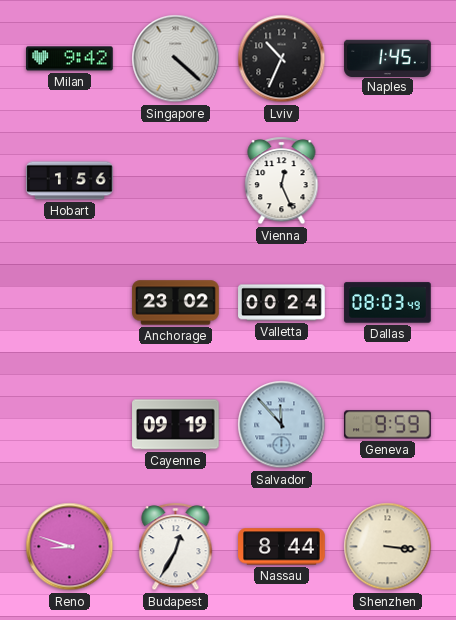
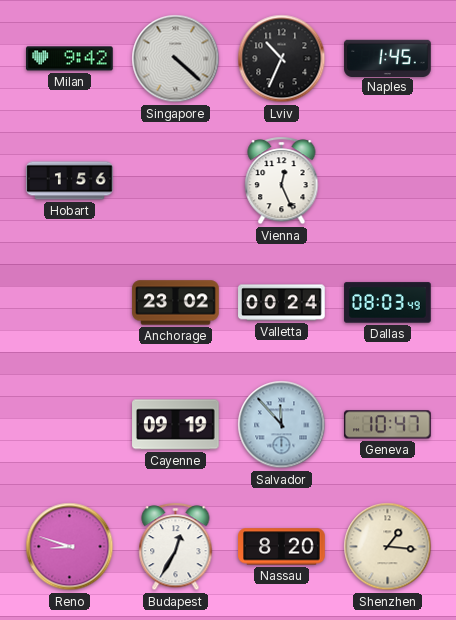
Geneva: 9:59 -> 10:47
Nassau: 8:44 -> 8:20
Shenzhen: 3:16 -> 1:16
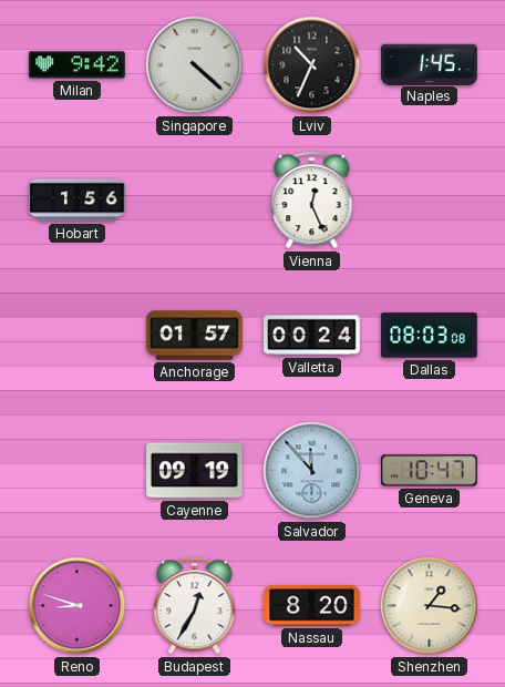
Anchorage: 23:02 -> 01:57
Dallas: 08:03:49 -> 08:03:08
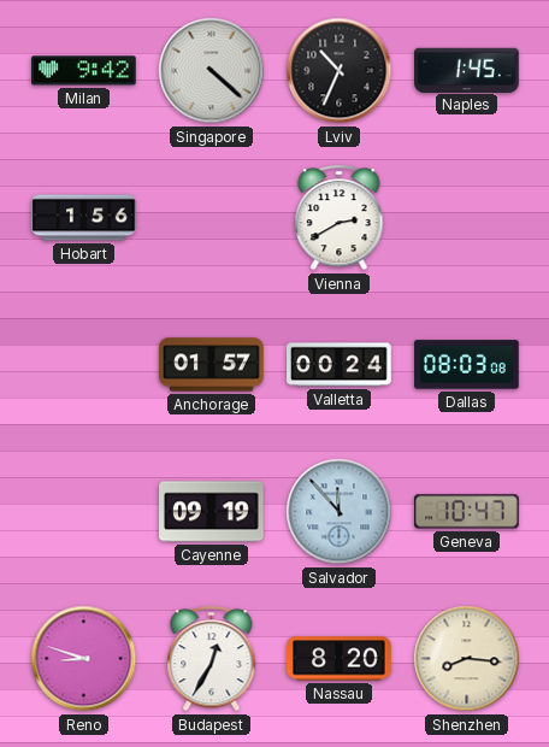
Vienna: 12:26 -> 2:40
Shenzhen: 1:16 -> 8:16
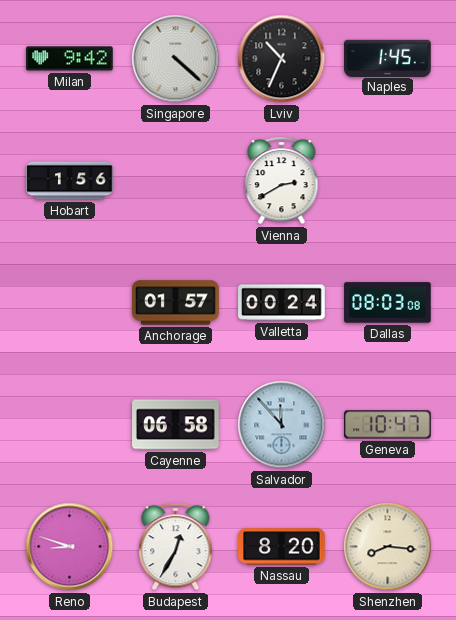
Cayenne: 09:19 -> 06:58
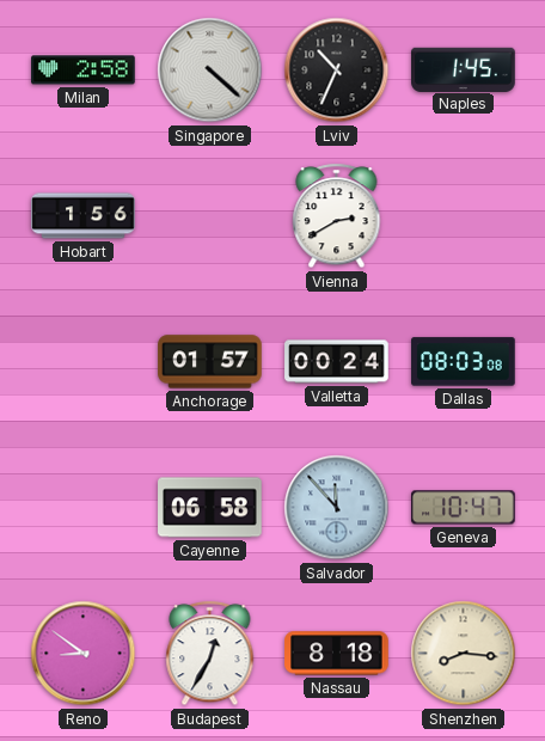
Milan: 9:42 -> 2:58
Reno: 8:48 -> 8:51
Nassau: 8:20 -> 8:18
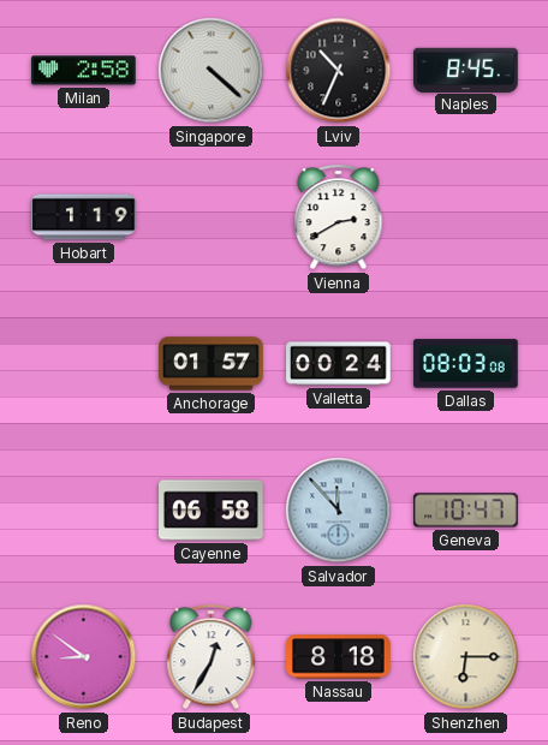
Naples: 1:45 -> 8:45
Hobart: 1:56 -> 1:19
Shenzhen: 8:16 -> 6:15
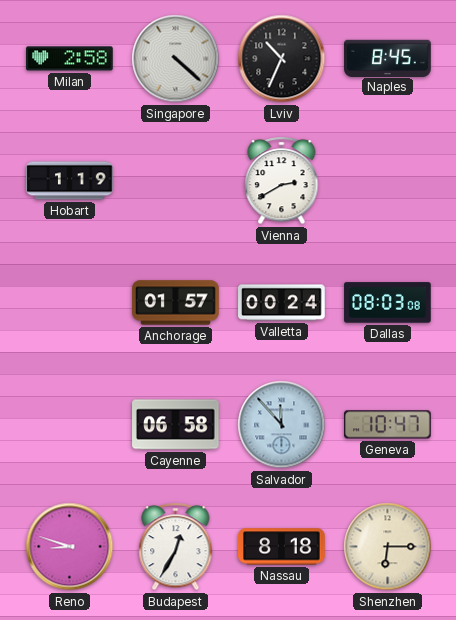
Reno: 8:51 -> 8:48
